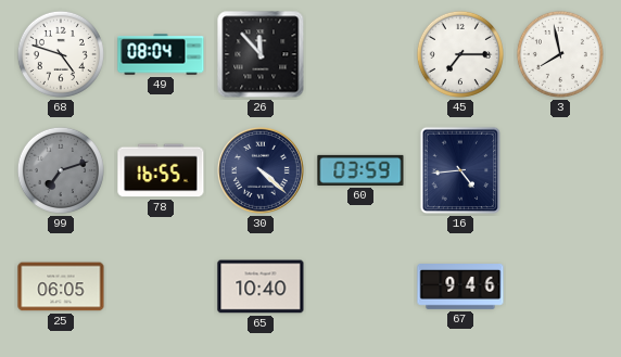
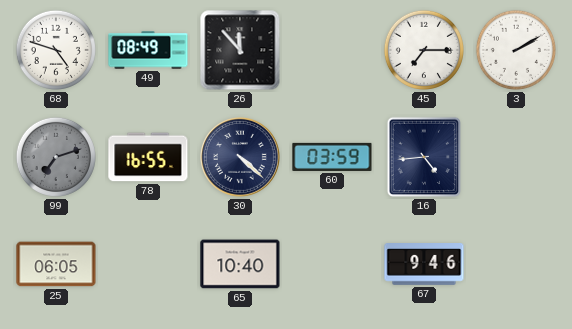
49: 08:04 -> 08:49
3: 7:58 -> 2:10
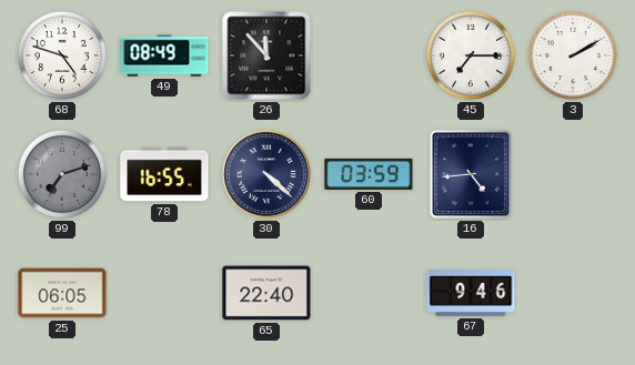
65: 10:40 -> 22:40
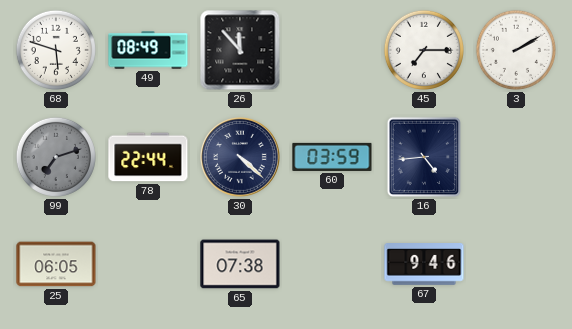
68: 4:48 -> 5:48
78: 16:55 -> 22:44
65: 22:40 -> 07:38
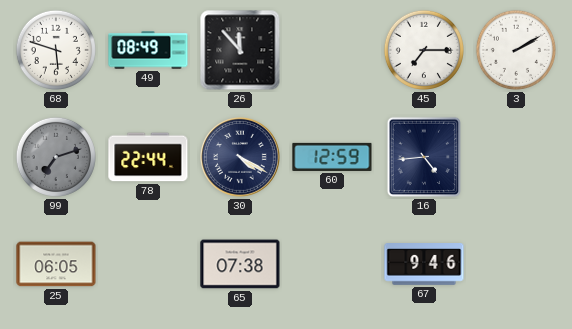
30: 4:22 -> 4:20
60: 03:59 -> 12:59
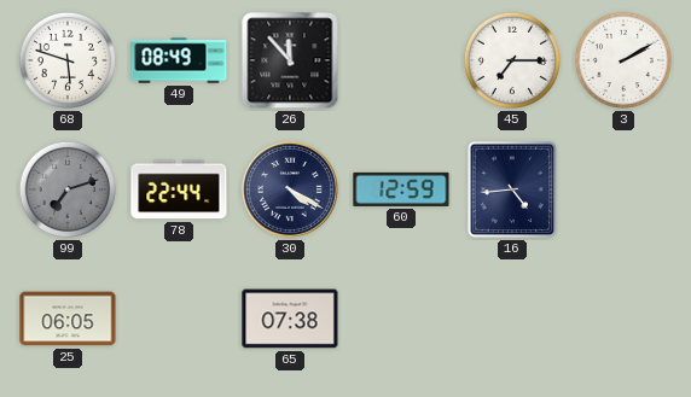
67: 9:46 -> none
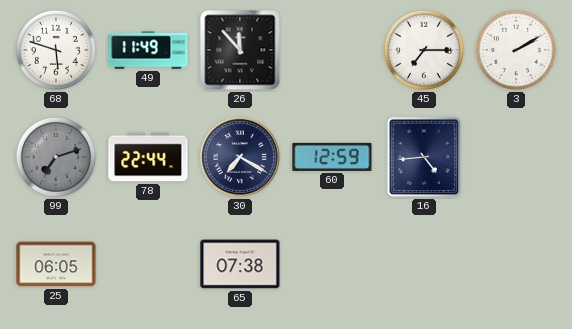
49: 08:49 -> 11:49
30: 4:20 -> 7:20
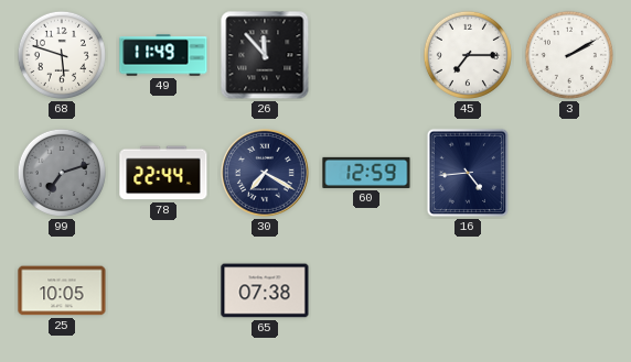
25: 06:05 -> 10:05
